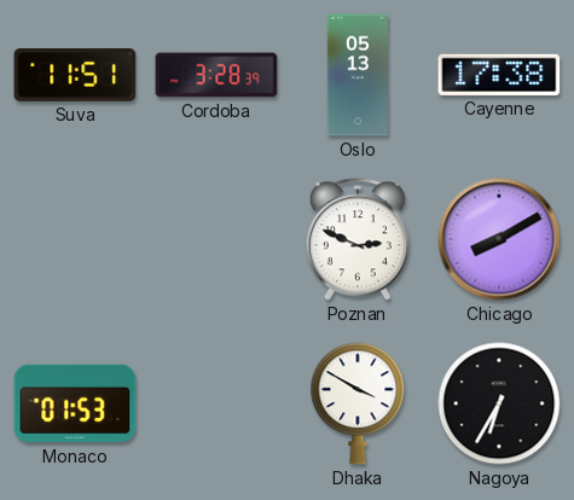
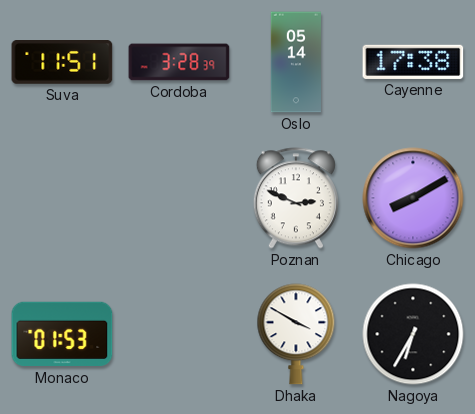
Oslo: 05:13 -> 05:14
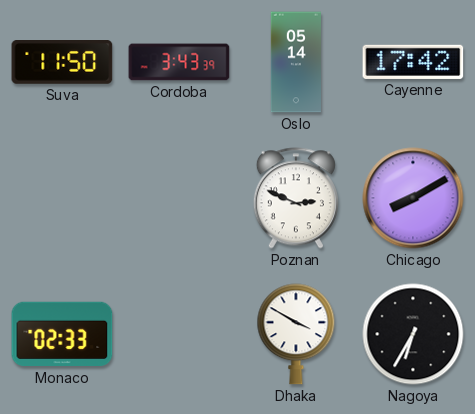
Suva: 11:51 -> 11:50
Cordoba: 3:28 -> 3:43
Cayenne: 17:38 -> 17:42
Monaco: 01:53 -> 02:33
